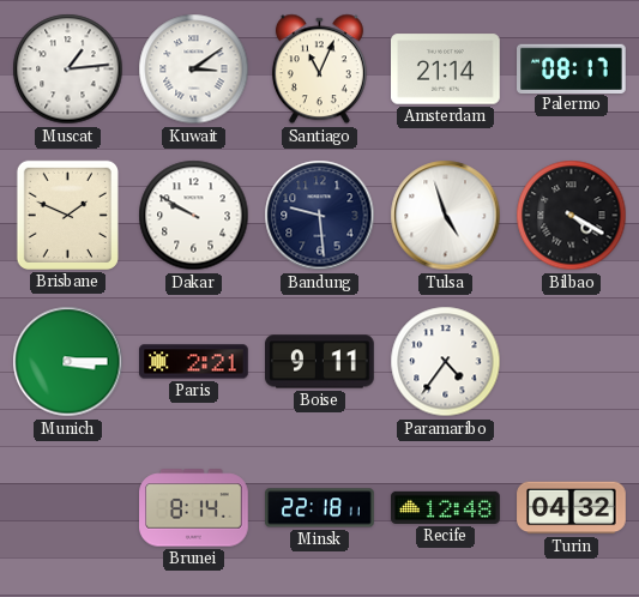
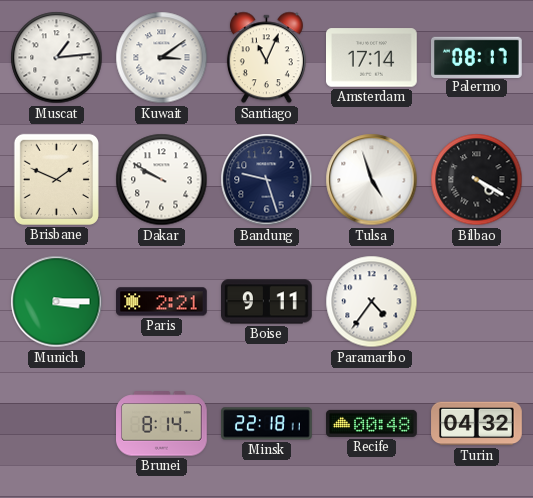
Amsterdam: 21:14 -> 17:14
Bandung: 9:29 -> 9:27
Recife: 12:48 -> 00:48
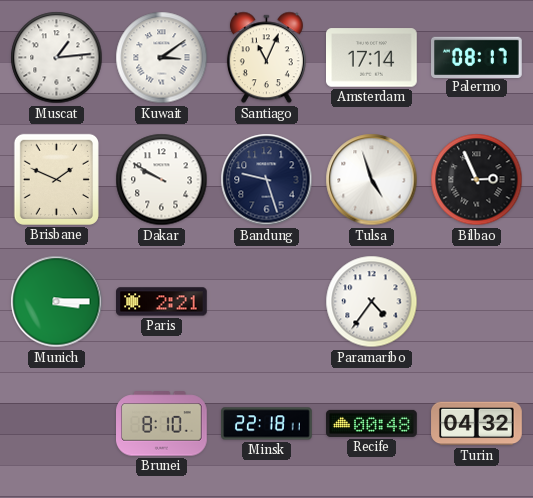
Bilbao: 4:20 -> 2:56
Boise: 9:11 -> none
Brunei: 8:14 -> 8:10
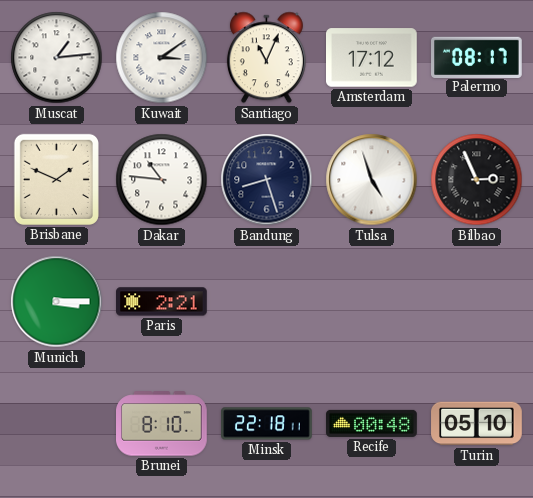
Amsterdam: 17:14 -> 17:12
Dakar: 9:50 -> 10:46
Bandung: 9:27 -> 8:27
Paramaribo: 4:36 -> none
Turin: 04:32 -> 05:10
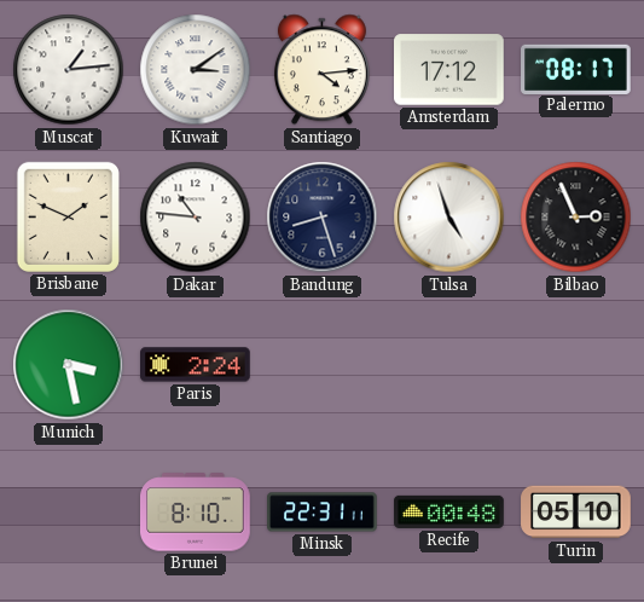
Santiago: 11:04 -> 4:14
Munich: 3:15 -> 3:28
Paris: 2:21 -> 2:24
Minsk: 22:18 -> 22:31
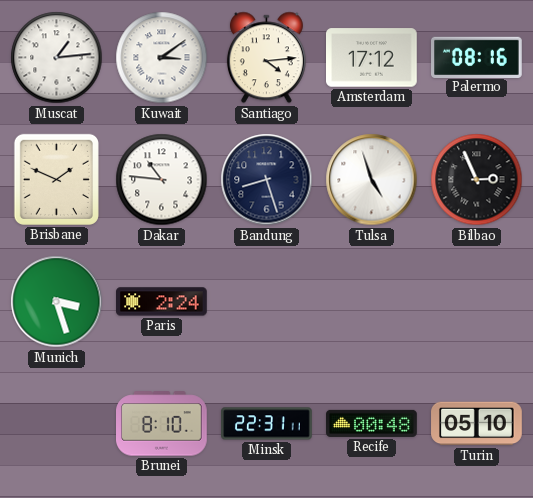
Palermo: 08:17 -> 08:16
Munich: 3:28 -> 3:27
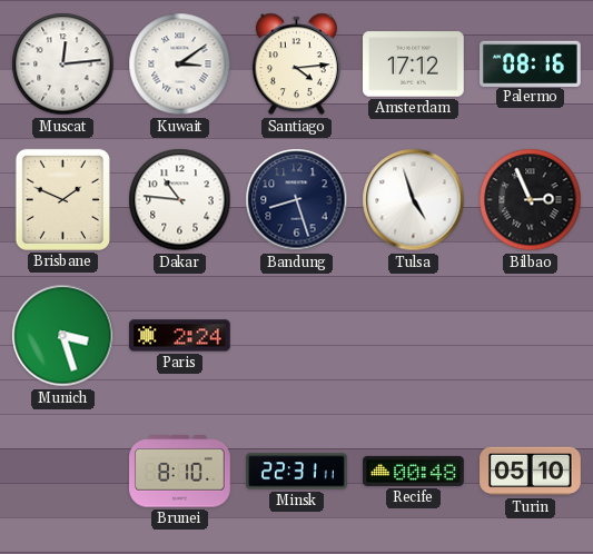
Muscat: 1:14 -> 12:14
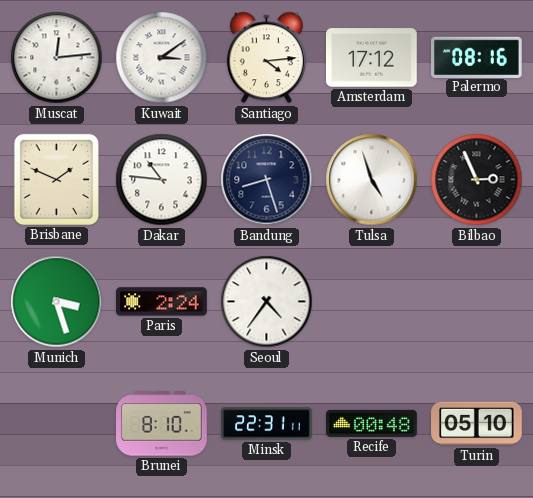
Seoul: none -> 4:36
